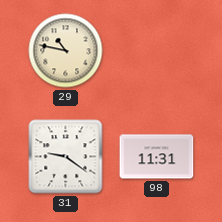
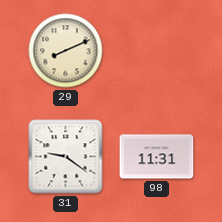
29: 10:47 -> 8:11
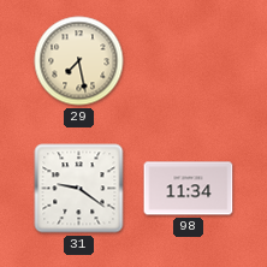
29: 8:11 -> 7:28
98: 11:31 -> 11:34
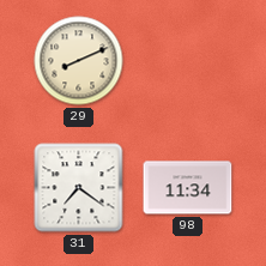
29: 7:28 -> 8:11
31: 9:21 -> 7:21
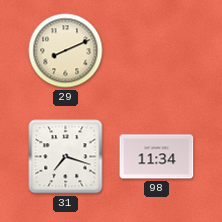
31: 7:21 -> 7:18
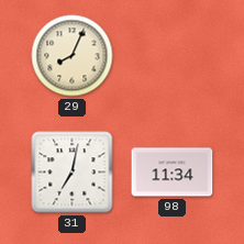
29: 8:11 -> 8:04
31: 7:18 -> 7:02
